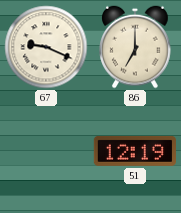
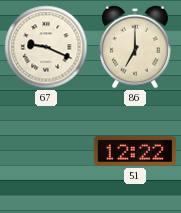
51: 12:19 -> 12:22
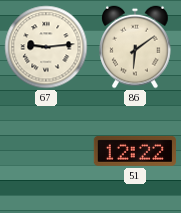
67: 9:19 -> 9:14
86: 7:00 -> 6:09
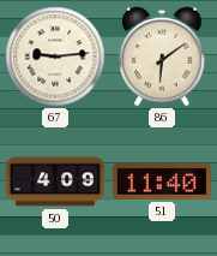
50: none -> 4:09
51: 12:22 -> 11:40
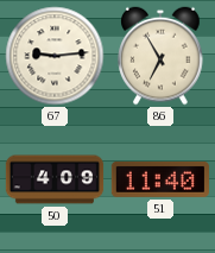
86: 6:09 -> 6:55
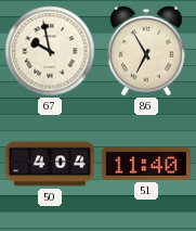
67: 9:14 -> 9:58
50: 4:09 -> 4:04
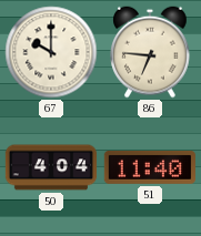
67: 9:58 -> 10:00
86: 6:55 -> 6:46
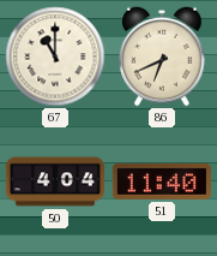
67: 10:00 -> 11:00
86: 6:46 -> 6:41
